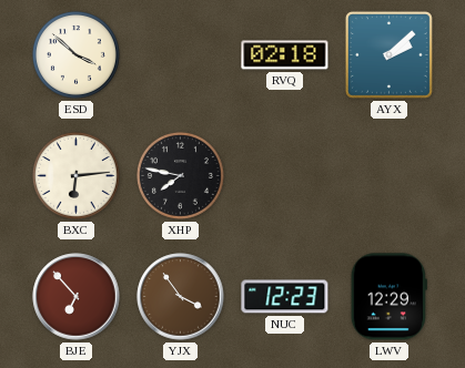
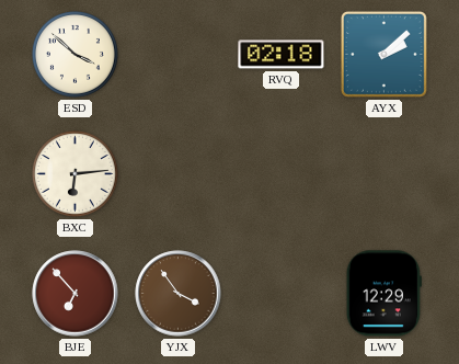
XHP: 7:47 -> none
NUC: 12:23 -> none
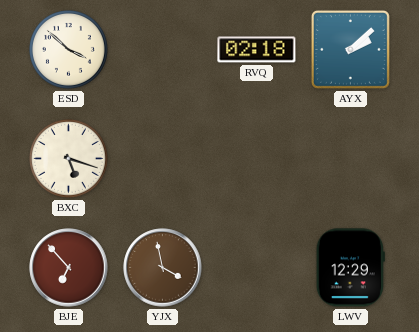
BXC: 6:14 -> 5:18
YJX: 3:54 -> 3:58
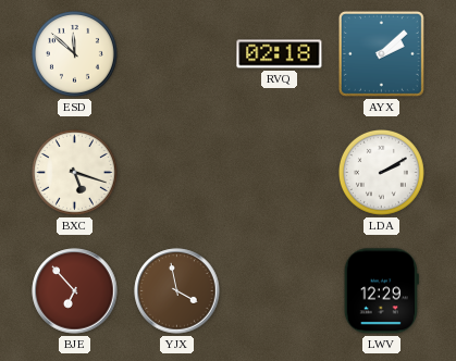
ESD: 3:52 -> 11:52
LDA: none -> 2:10
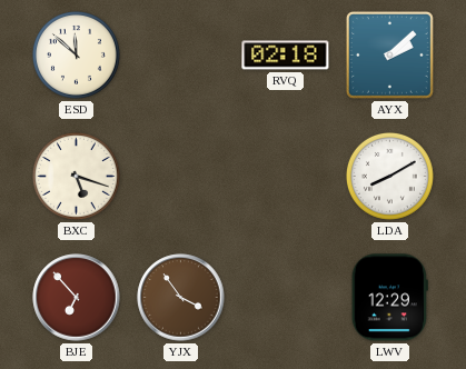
LDA: 2:10 -> 8:10
YJX: 3:58 -> 3:54
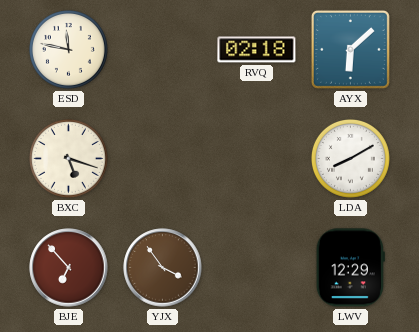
ESD: 11:52 -> 11:47
AYX: 2:08 -> 6:08
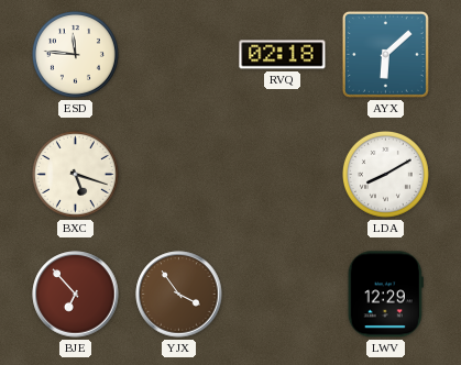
ESD: 11:47 -> 11:46
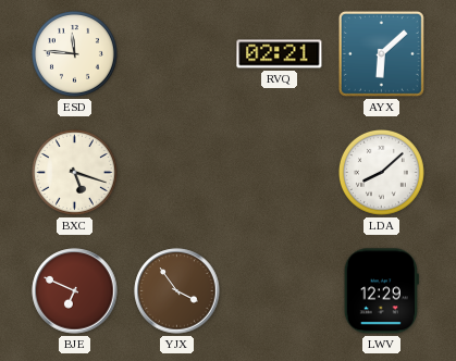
RVQ: 02:18 -> 02:21
LDA: 8:10 -> 8:08
BJE: 6:53 -> 6:49
